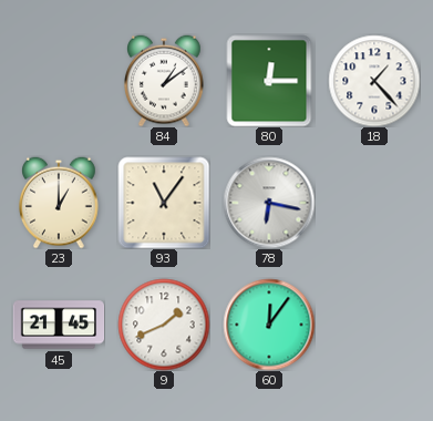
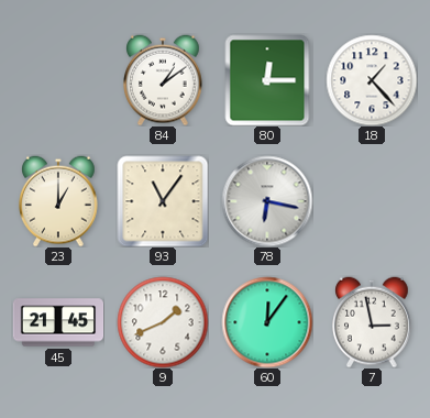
7: none -> 2:58
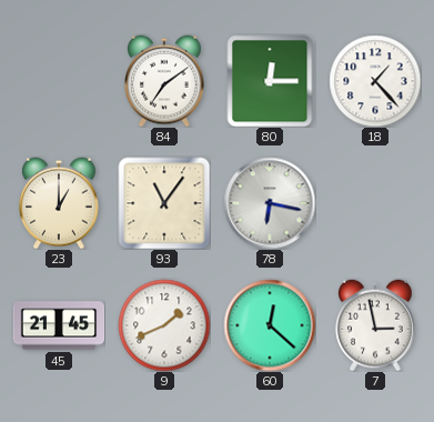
84: 1:09 -> 7:09
60: 12:06 -> 12:22
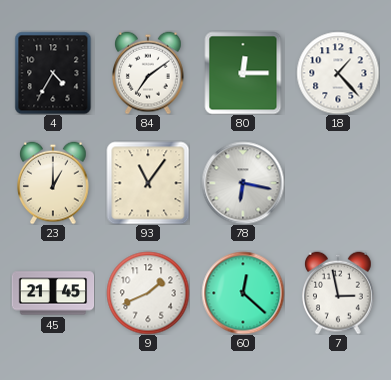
4: none -> 4:35
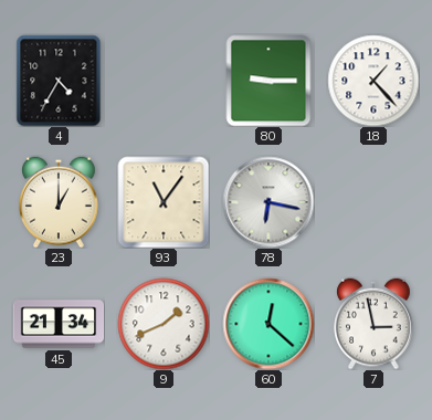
84: 7:09 -> none
80: 12:15 -> 9:15
45: 21:45 -> 21:34
